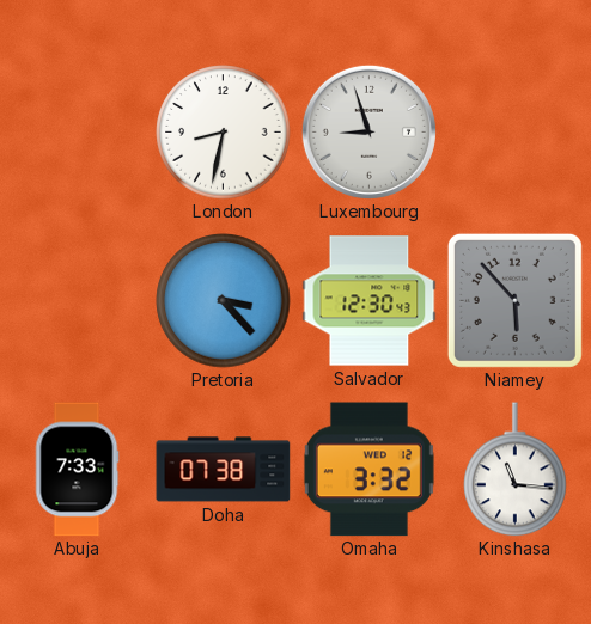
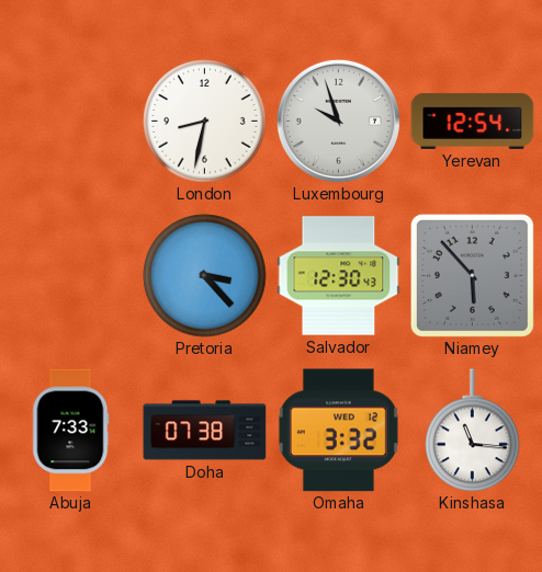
Luxembourg: 8:57 -> 9:57
Yerevan: none -> 12:54
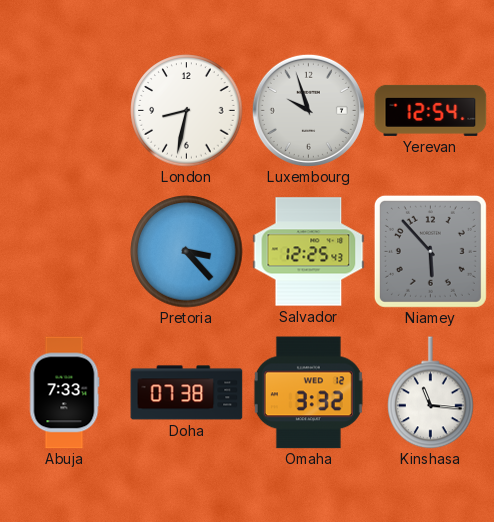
Salvador: 12:30 -> 12:25
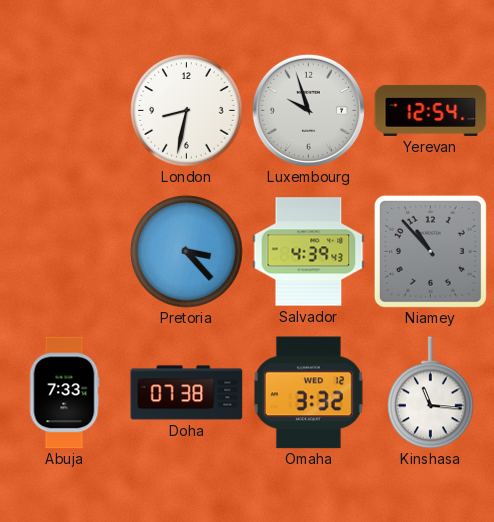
Salvador: 12:25 -> 4:39
Niamey: 5:53 -> 10:53
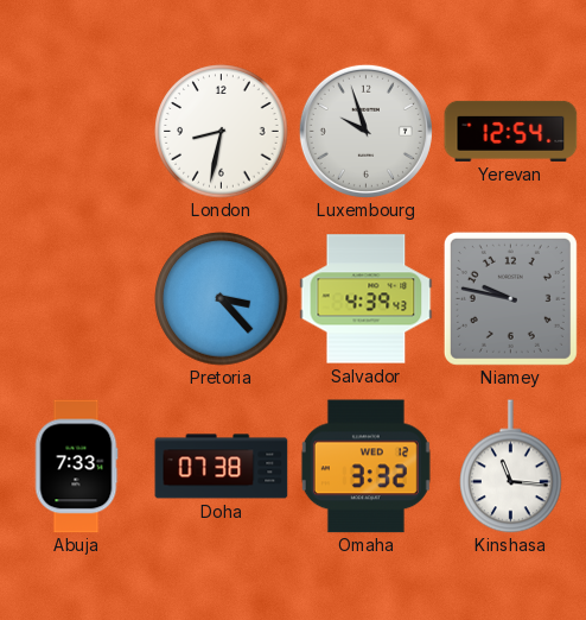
Niamey: 10:53 -> 9:47
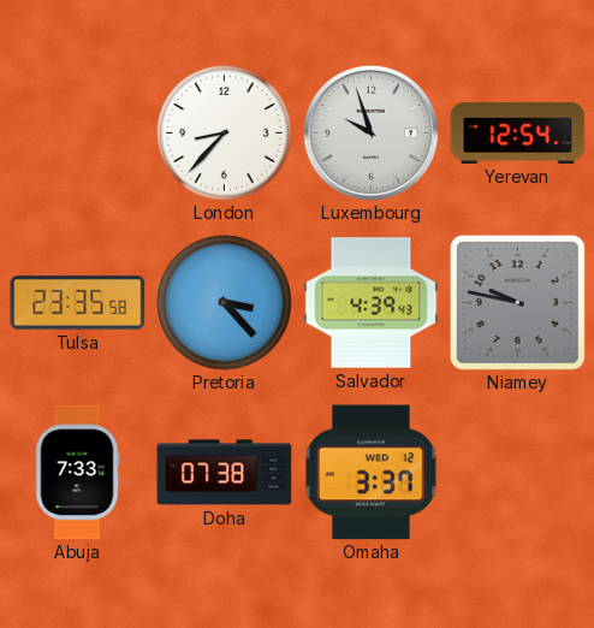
London: 8:32 -> 8:37
Tulsa: none -> 23:35
Omaha: 3:32 -> 3:37
Kinshasa: 11:16 -> none
